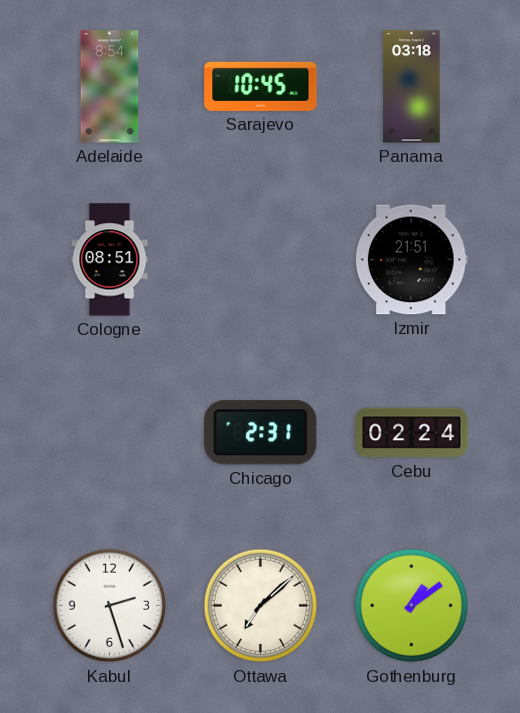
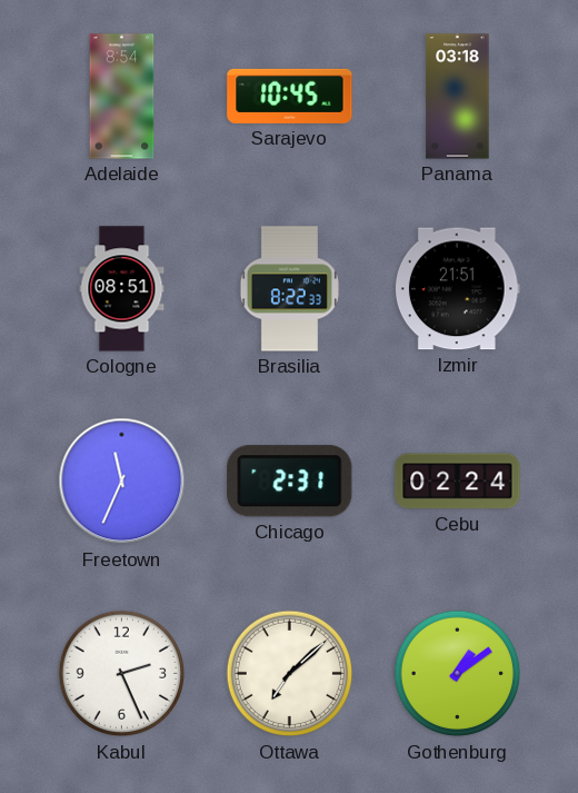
Brasilia: none -> 8:22
Freetown: none -> 11:34
Kabul: 2:27 -> 2:26
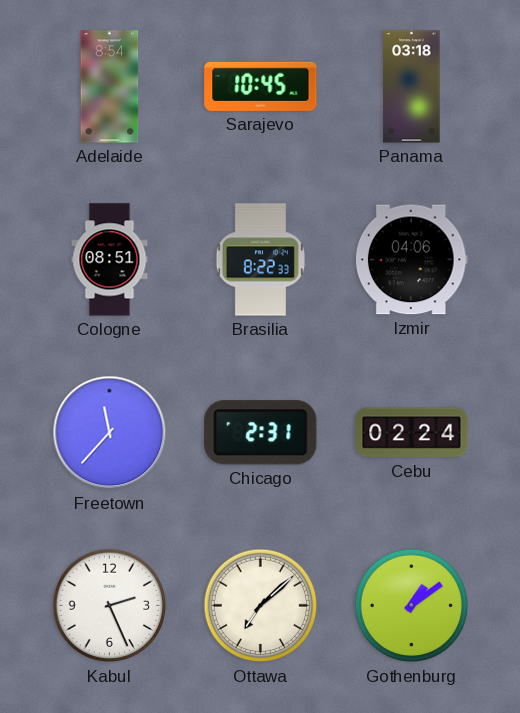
Izmir: 21:51 -> 04:06
Freetown: 11:34 -> 11:37
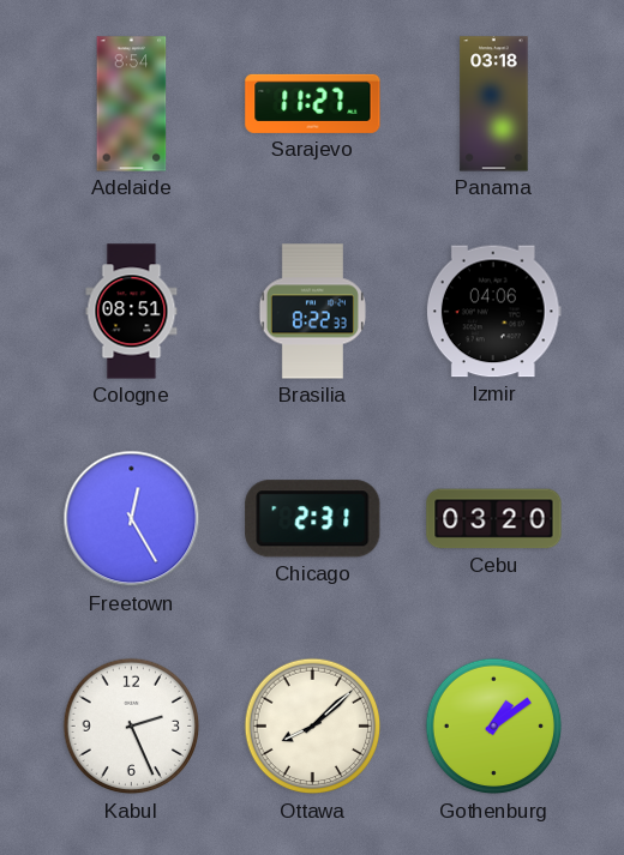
Sarajevo: 10:45 -> 11:27
Freetown: 11:37 -> 12:25
Cebu: 02:24 -> 03:20
Ottawa: 7:08 -> 8:08
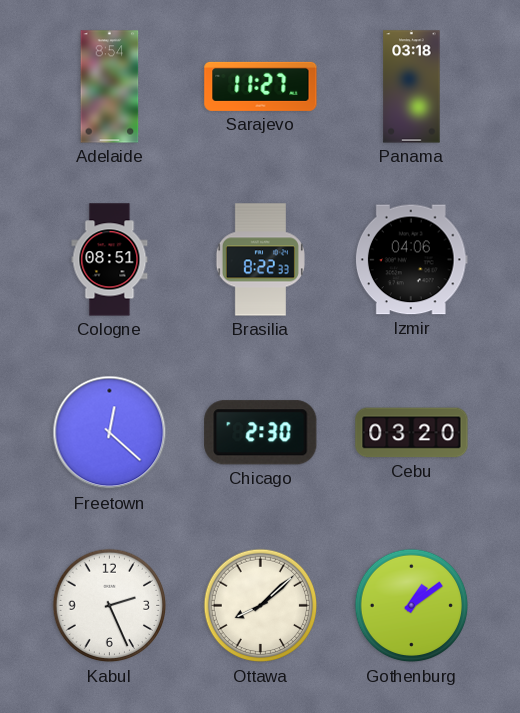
Freetown: 12:25 -> 12:22
Chicago: 2:31 -> 2:30
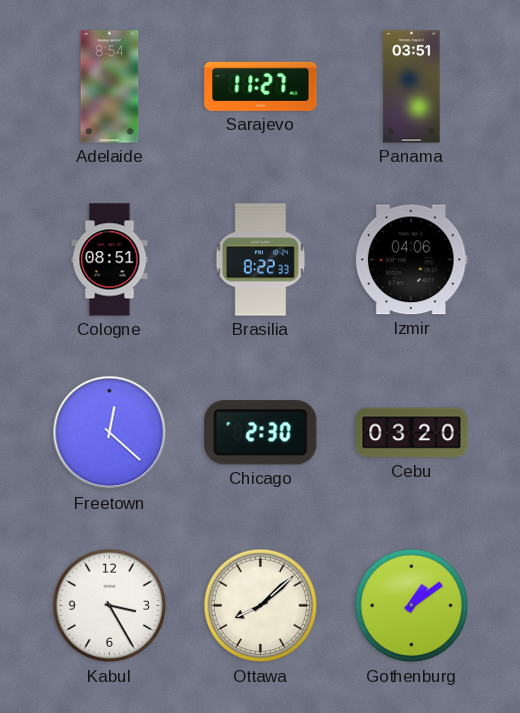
Panama: 03:18 -> 03:51
Kabul: 2:26 -> 3:25
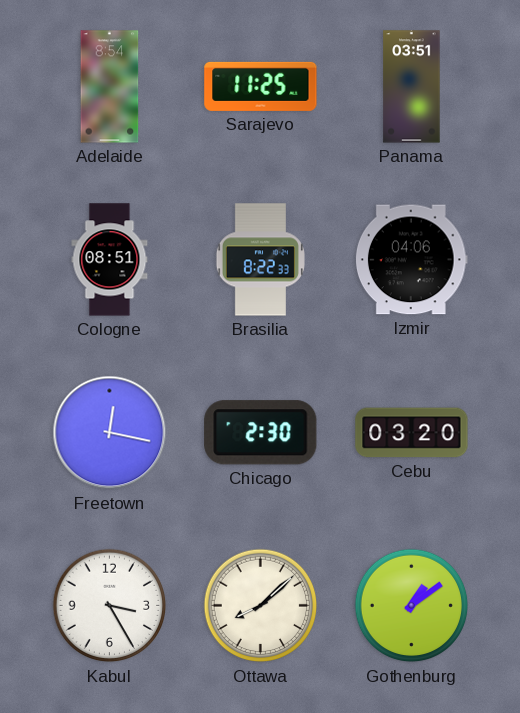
Sarajevo: 11:27 -> 11:25
Freetown: 12:22 -> 12:17
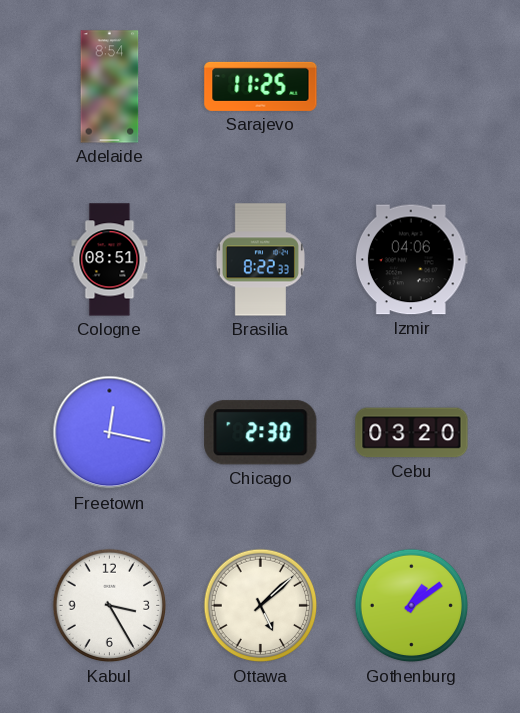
Panama: 03:51 -> none
Ottawa: 8:08 -> 5:08
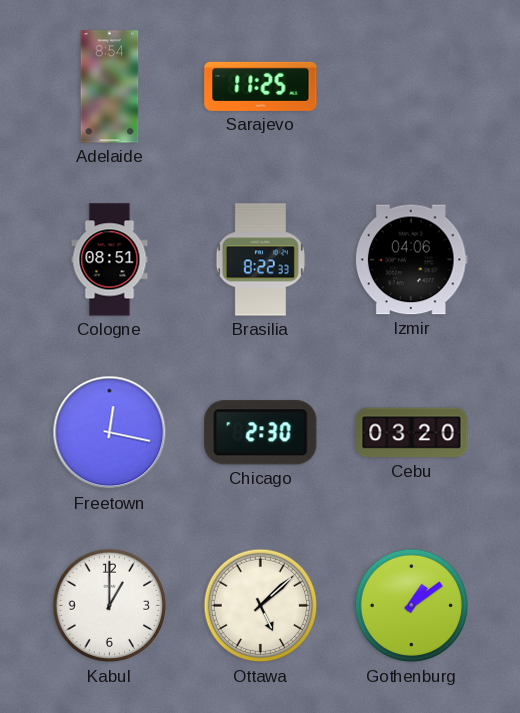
Kabul: 3:25 -> 1:00
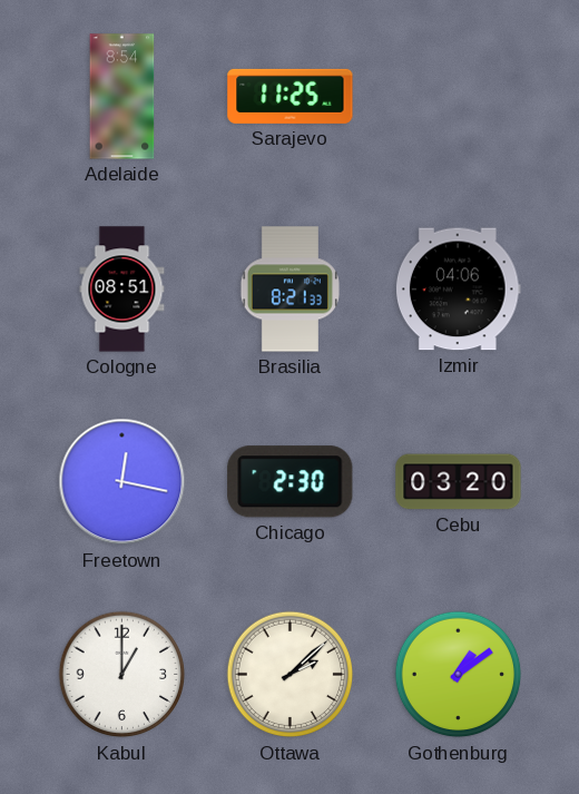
Brasilia: 8:22 -> 8:21
Ottawa: 5:08 -> 2:08
